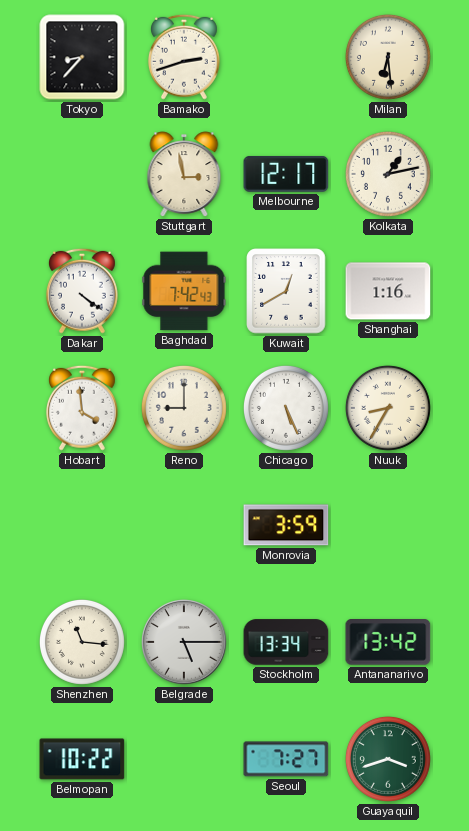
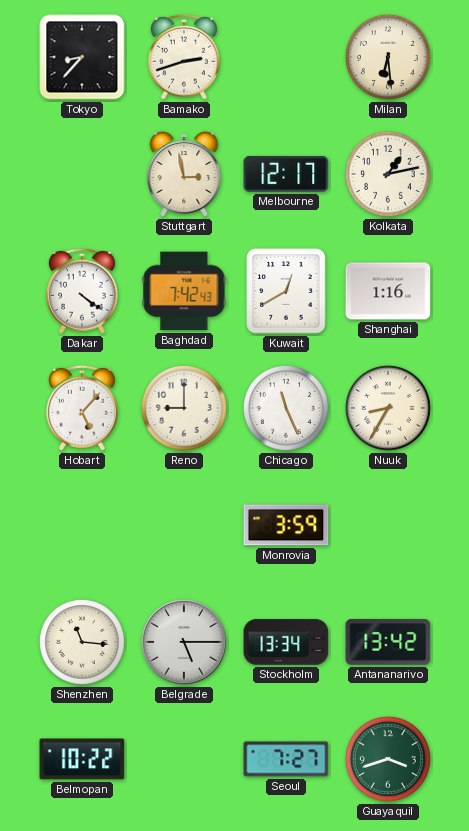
Hobart: 3:59 -> 5:07
Chicago: 5:26 -> 11:26
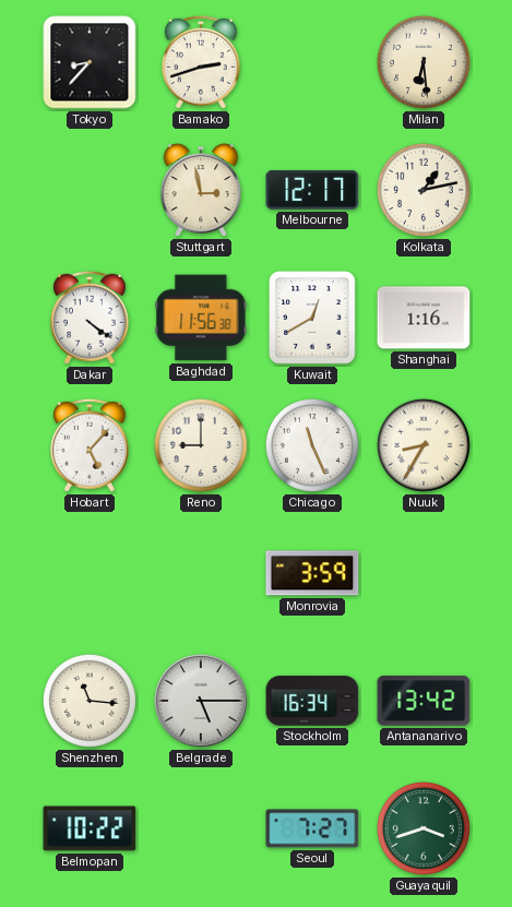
Baghdad: 7:42 -> 11:56
Stockholm: 13:34 -> 16:34
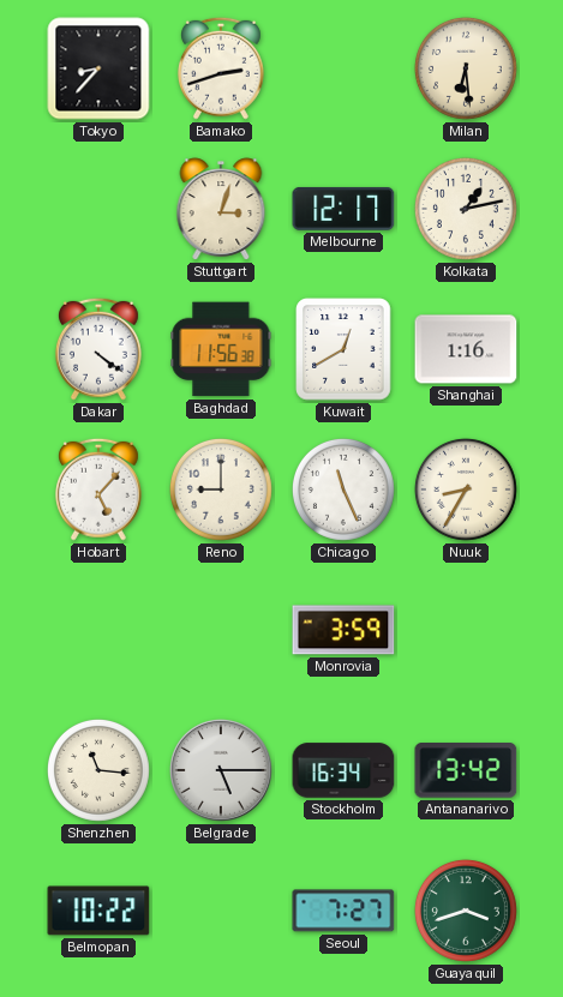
Stuttgart: 2:58 -> 3:03
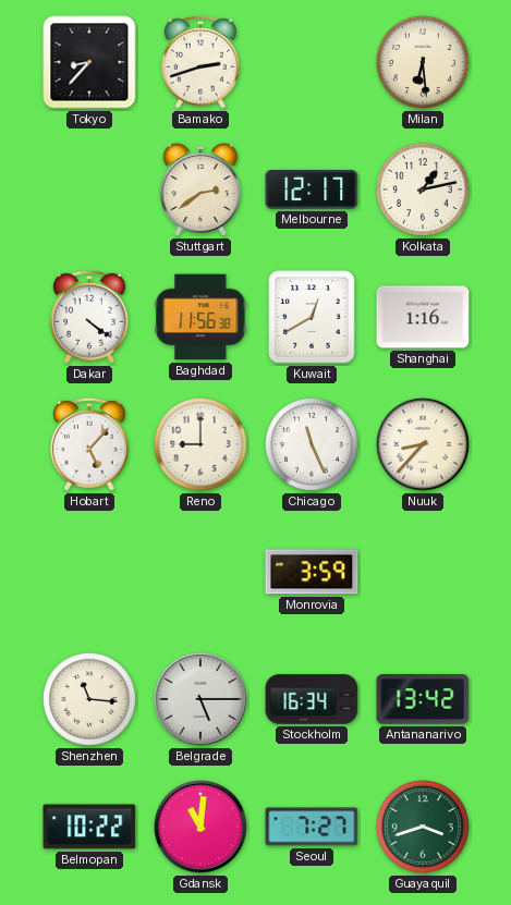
Stuttgart: 3:03 -> 2:39
Nuuk: 8:35 -> 8:37
Gdansk: none -> 11:01
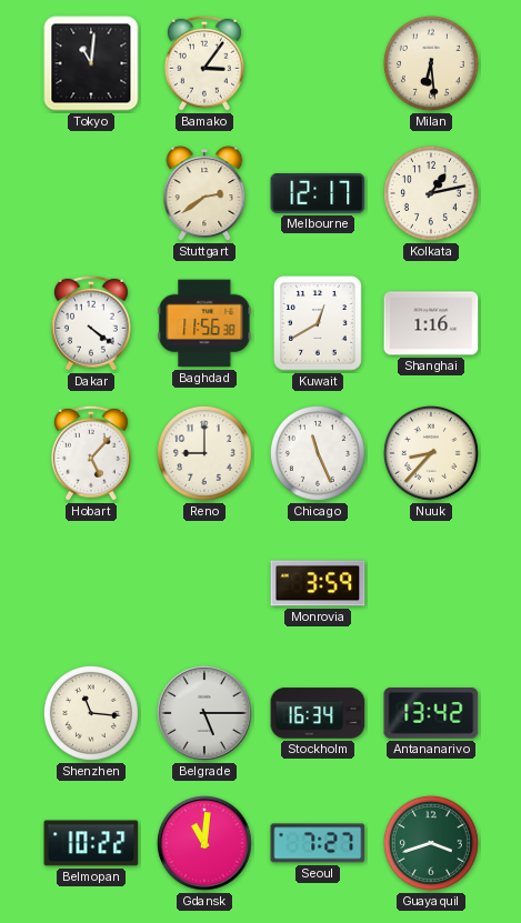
Tokyo: 8:37 -> 11:01
Bamako: 2:42 -> 3:06
